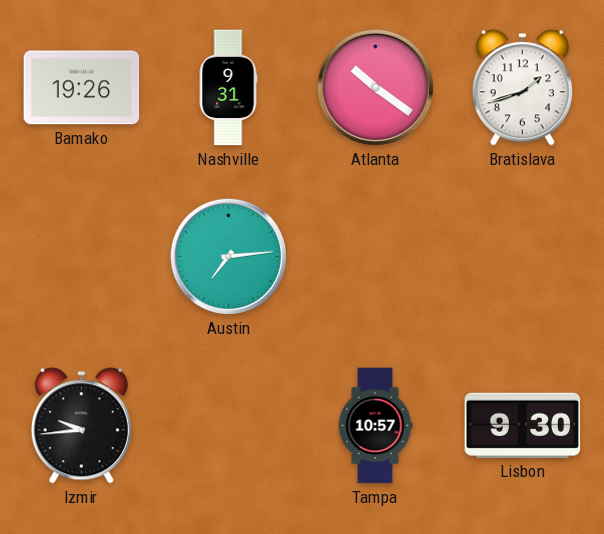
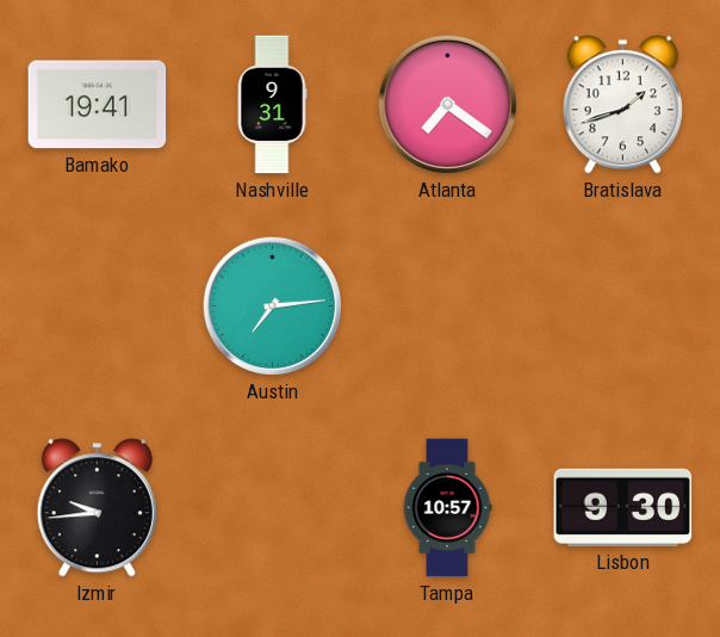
Bamako: 19:26 -> 19:41
Atlanta: 10:21 -> 7:21
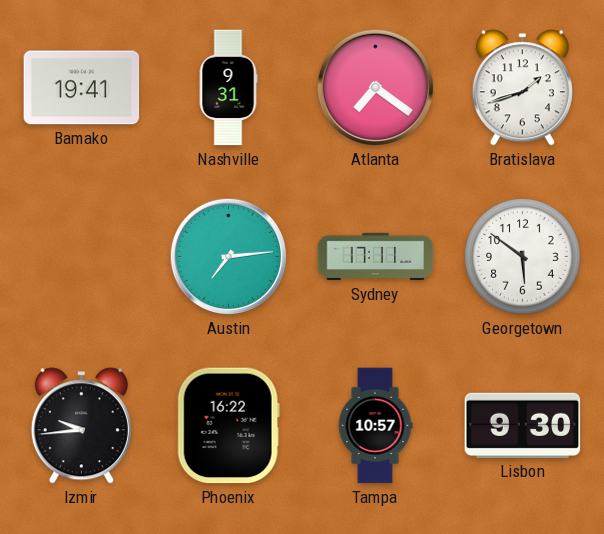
Sydney: none -> 17:11
Georgetown: none -> 5:51
Phoenix: none -> 16:22
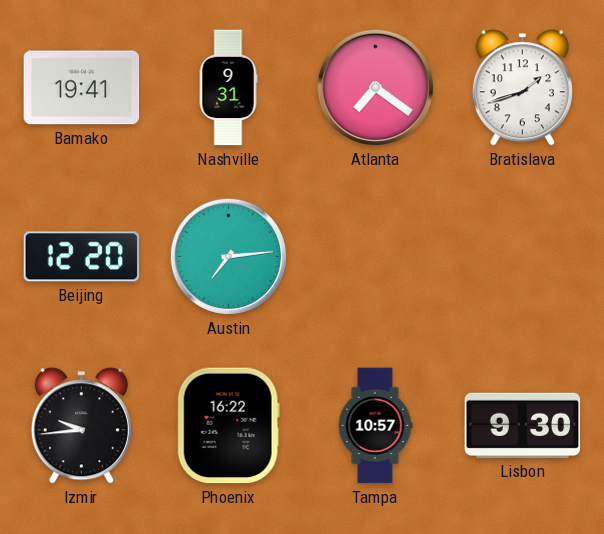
Beijing: none -> 12:20
Sydney: 17:11 -> none
Georgetown: 5:51 -> none
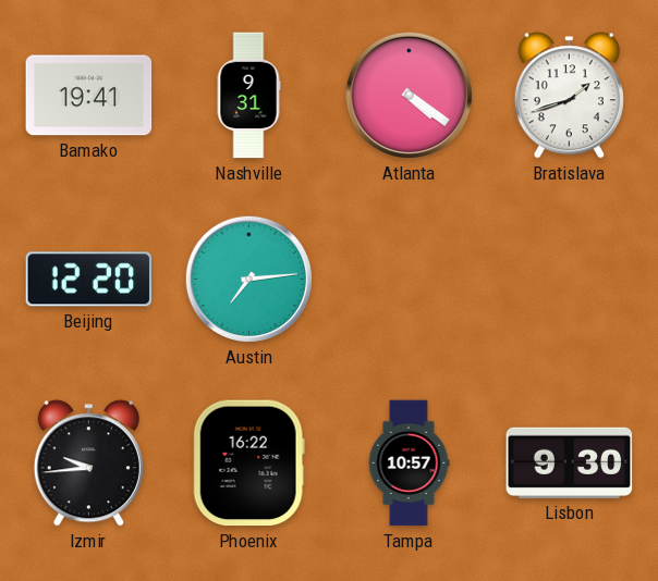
Atlanta: 7:21 -> 4:21
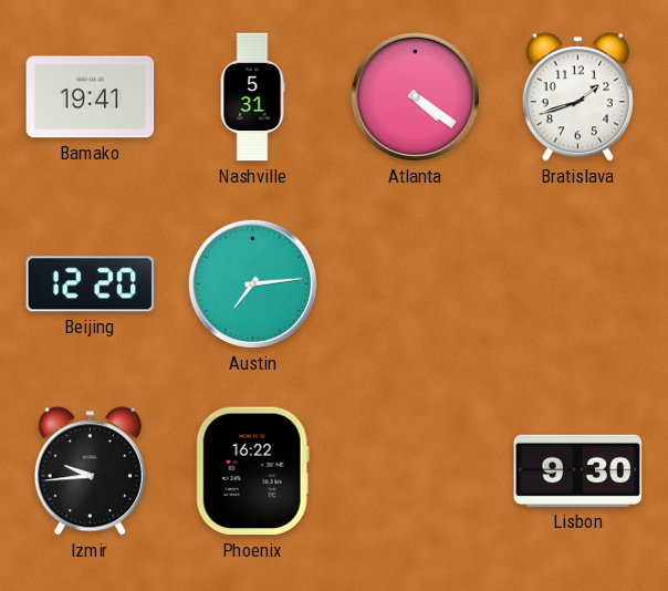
Nashville: 9:31 -> 5:31
Tampa: 10:57 -> none
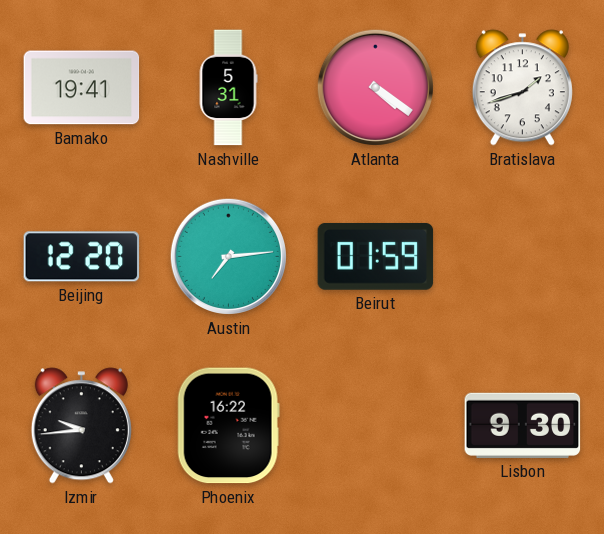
Beirut: none -> 01:59
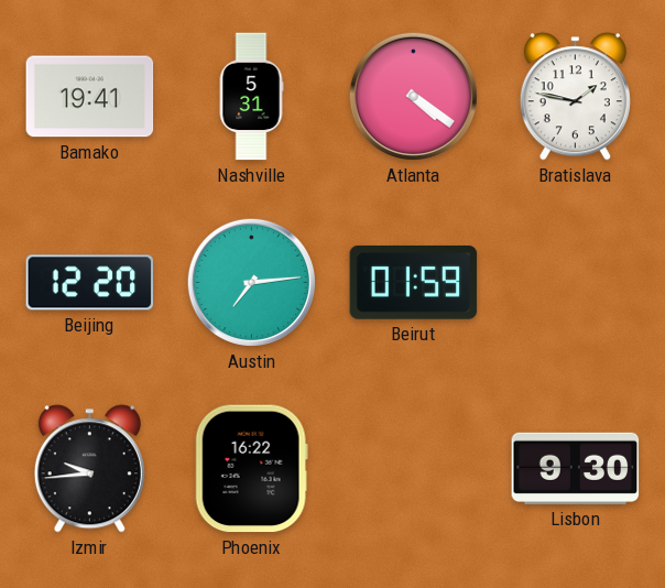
Bratislava: 1:42 -> 1:47
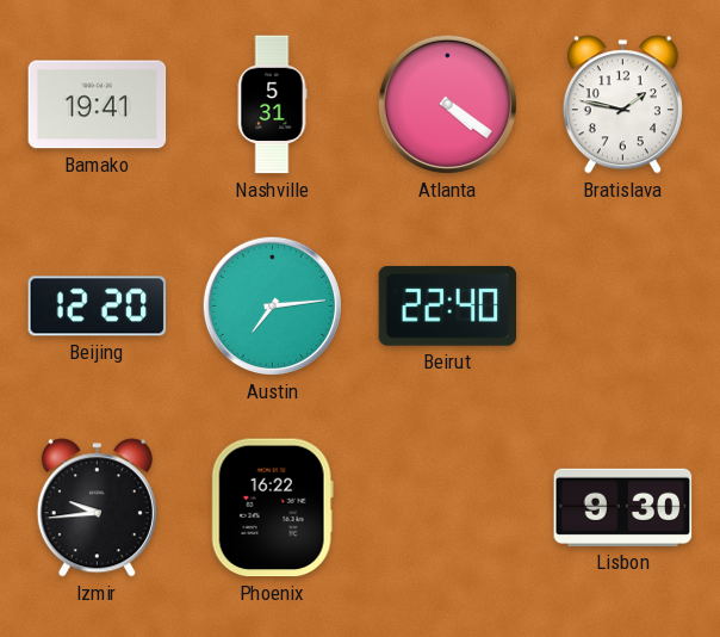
Beirut: 01:59 -> 22:40
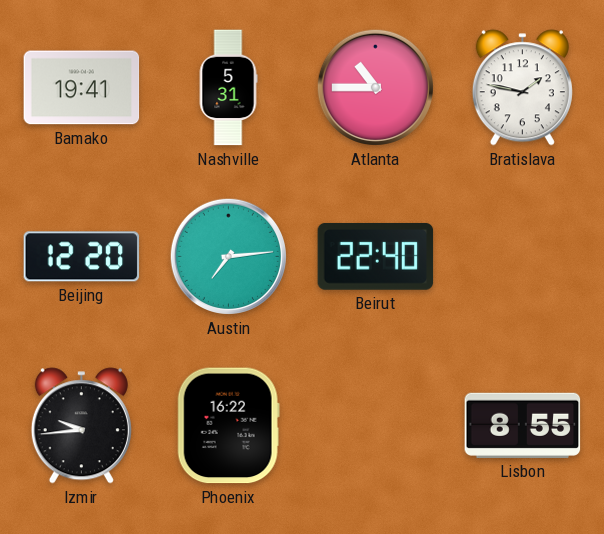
Atlanta: 4:21 -> 10:45
Lisbon: 9:30 -> 8:55
